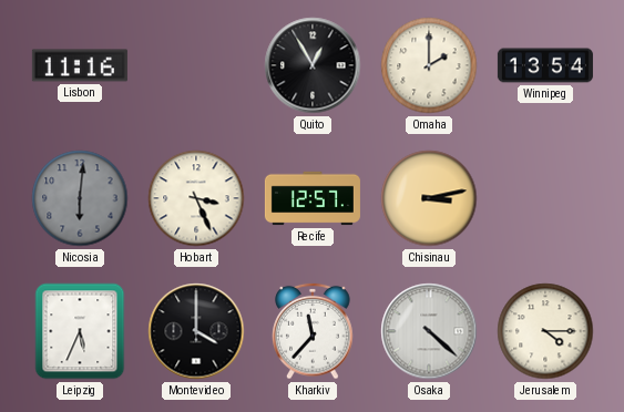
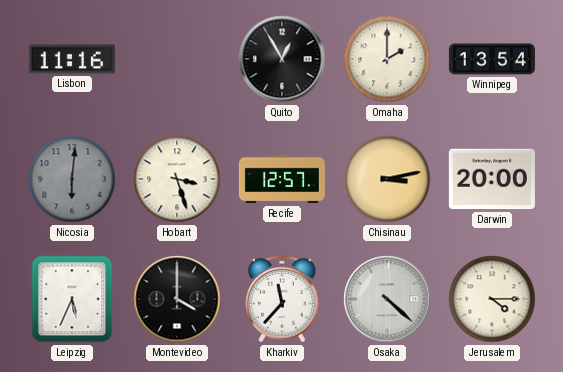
Hobart: 3:26 -> 3:27
Darwin: none -> 20:00
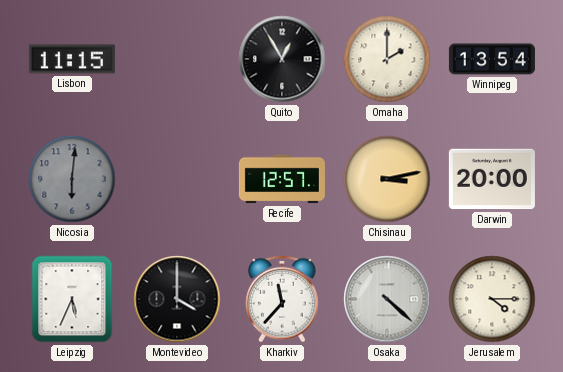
Lisbon: 11:16 -> 11:15
Hobart: 3:27 -> none
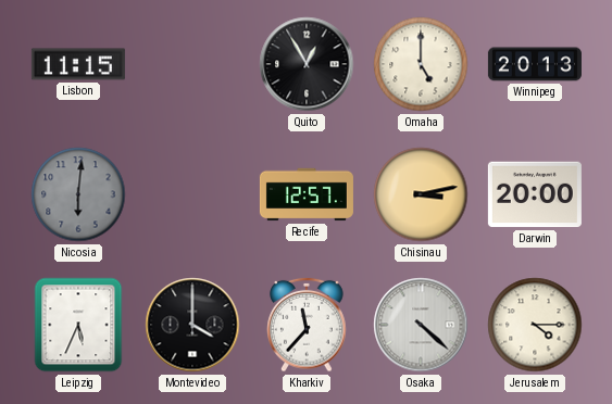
Omaha: 2:00 -> 5:00
Winnipeg: 13:54 -> 20:13
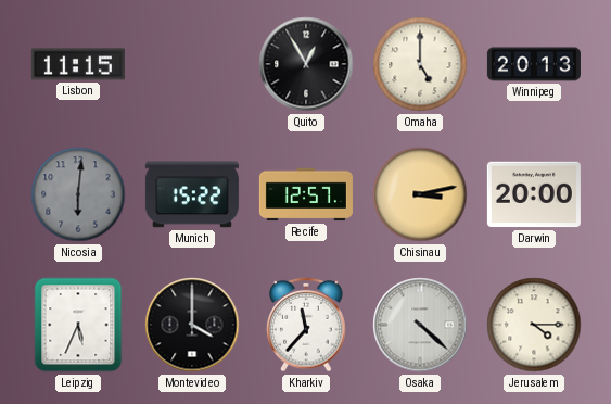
Munich: none -> 15:22
